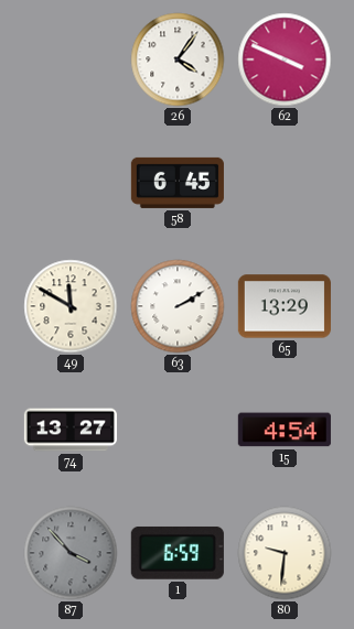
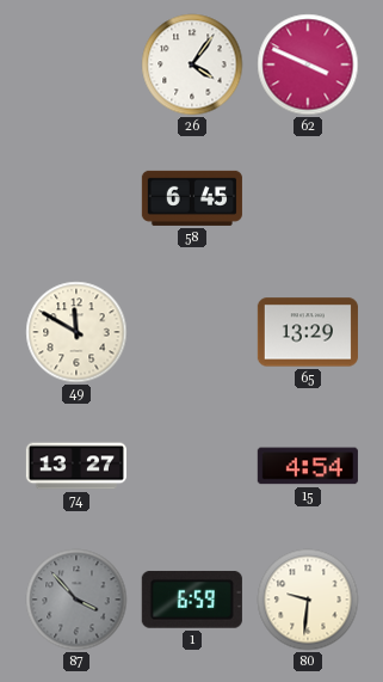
63: 2:10 -> none
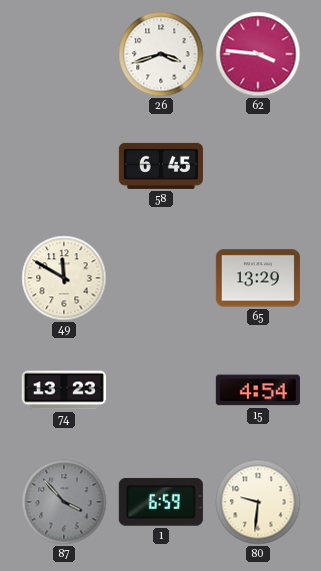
26: 4:06 -> 3:42
62: 3:49 -> 3:46
74: 13:27 -> 13:23
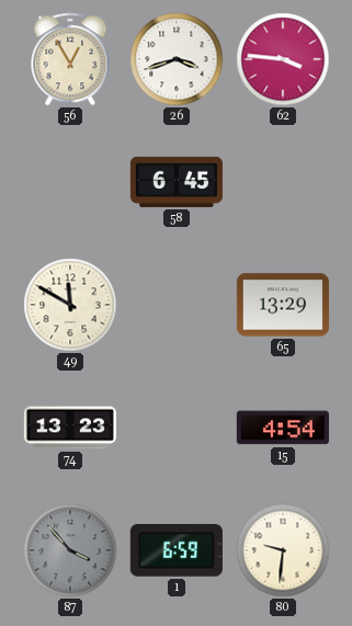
56: none -> 12:55
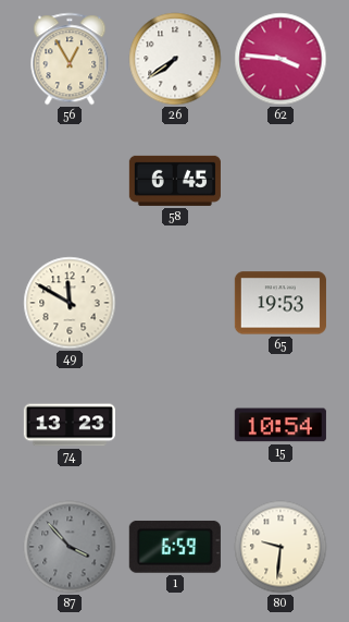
26: 3:42 -> 7:39
65: 13:29 -> 19:53
15: 4:54 -> 10:54
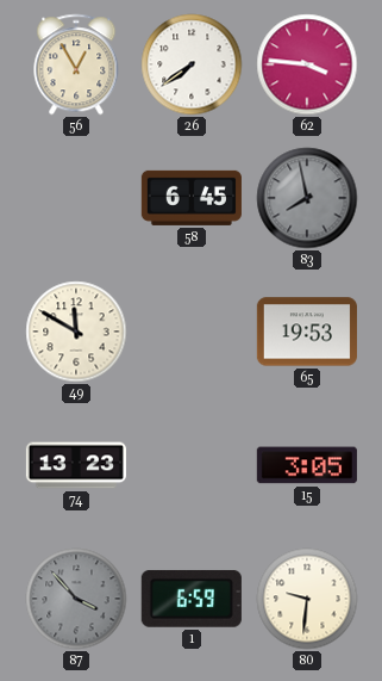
83: none -> 7:58
15: 10:54 -> 3:05
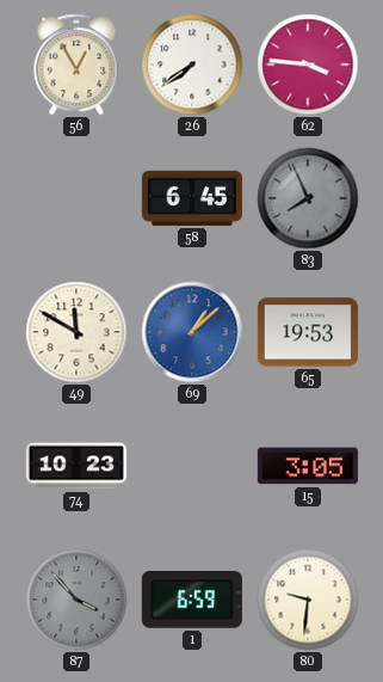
83: 7:58 -> 7:56
69: none -> 1:08
74: 13:23 -> 10:23
